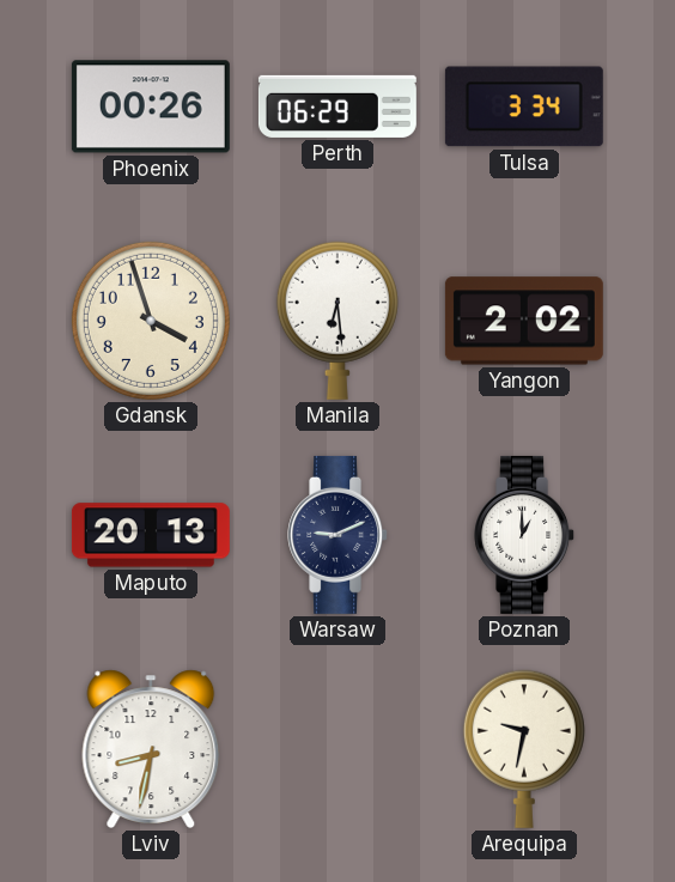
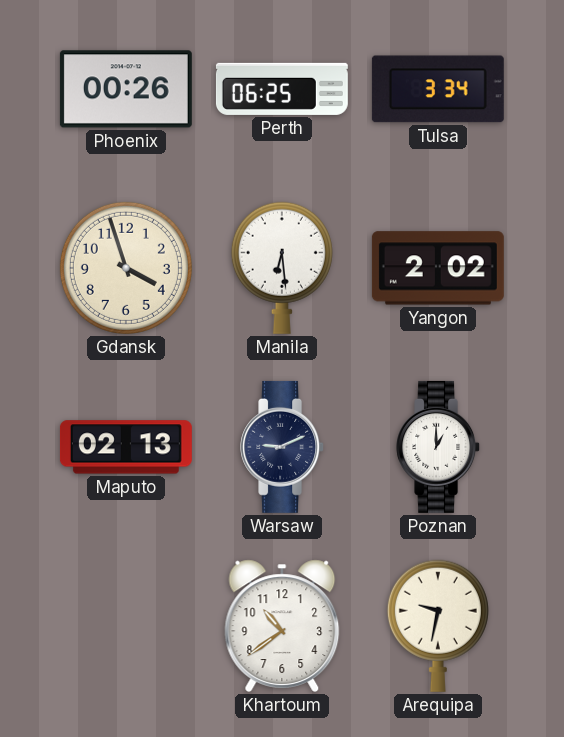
Perth: 06:29 -> 06:25
Maputo: 20:13 -> 02:13
Lviv: 8:32 -> none
Khartoum: none -> 10:39
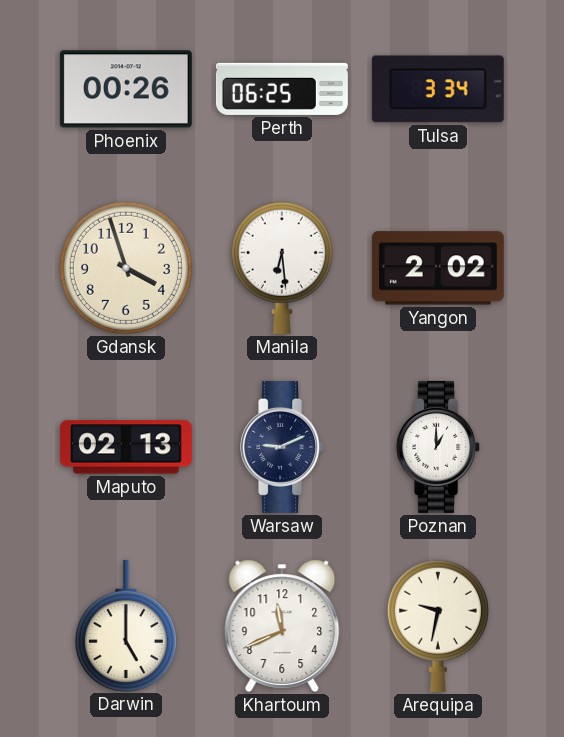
Darwin: none -> 5:00
Khartoum: 10:39 -> 11:41
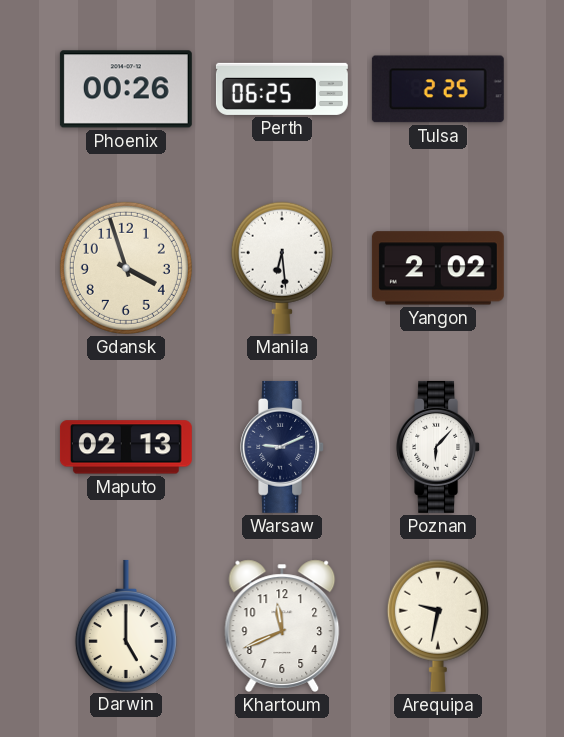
Tulsa: 3:34 -> 2:25
Poznan: 1:00 -> 6:07
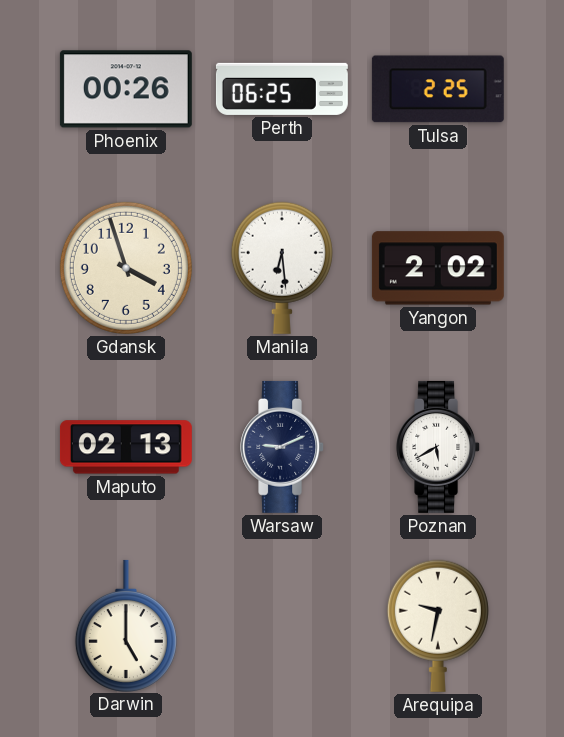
Poznan: 6:07 -> 5:40
Khartoum: 11:41 -> none
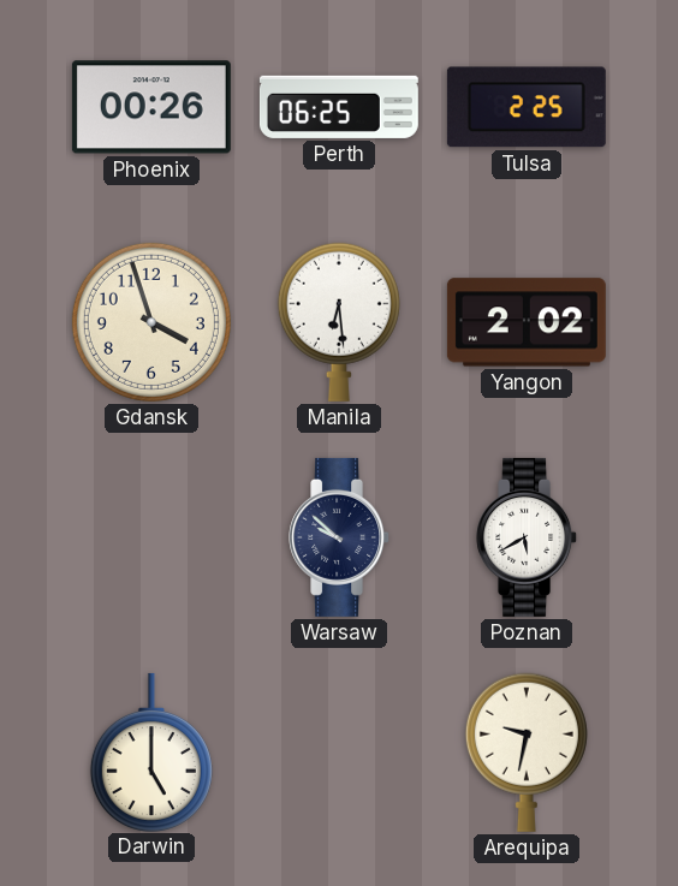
Maputo: 02:13 -> none
Warsaw: 9:11 -> 9:52
